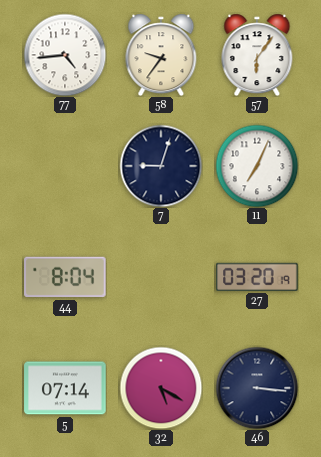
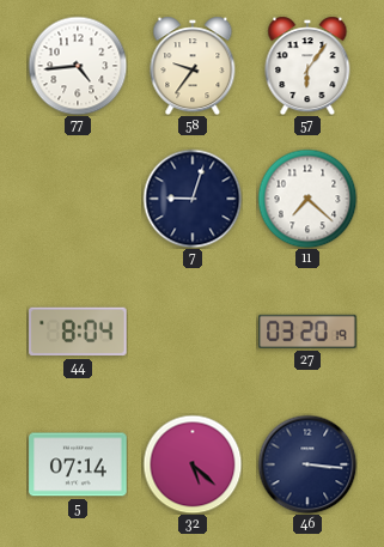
11: 7:04 -> 7:22
32: 5:20 -> 5:22
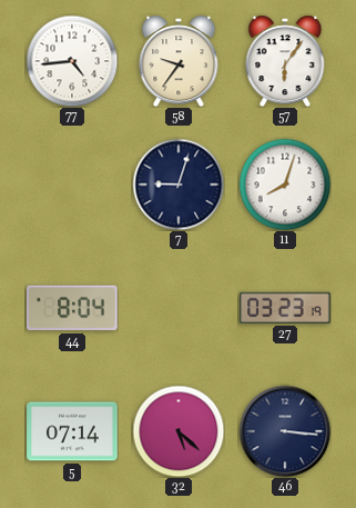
11: 7:22 -> 8:03
27: 03:20 -> 03:23
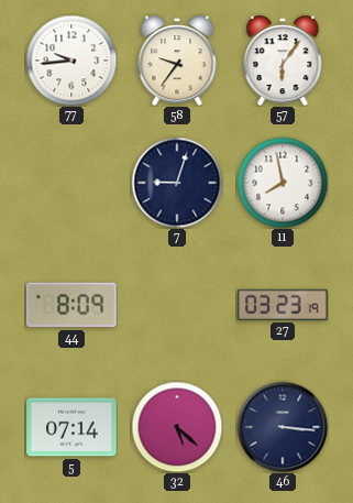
77: 4:44 -> 9:44
11: 8:03 -> 7:58
44: 8:04 -> 8:09
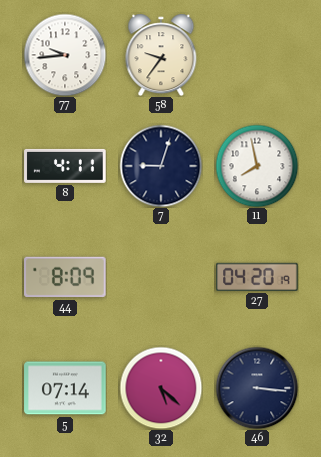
57: 6:06 -> none
8: none -> 4:11
27: 03:23 -> 04:20
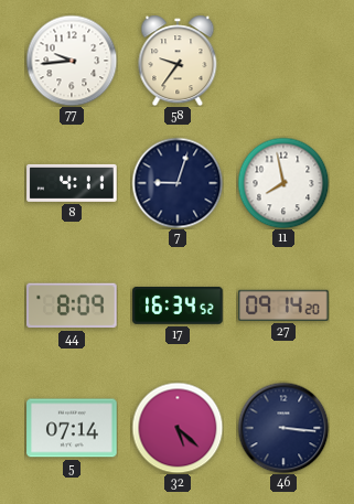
17: none -> 16:34
27: 04:20 -> 09:14
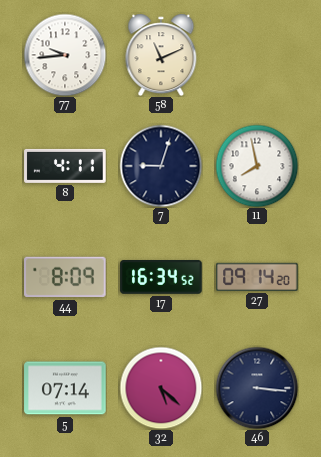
58: 9:36 -> 11:11
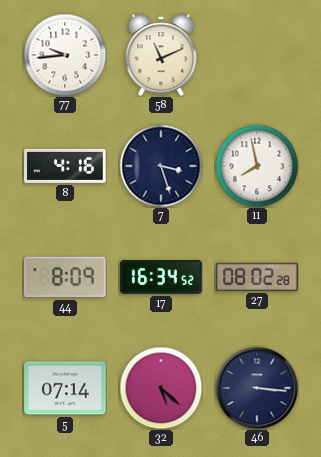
8: 4:11 -> 4:16
7: 9:03 -> 3:27
27: 09:14 -> 08:02
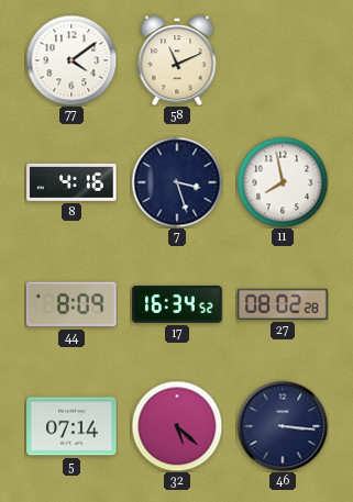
77: 9:44 -> 4:09
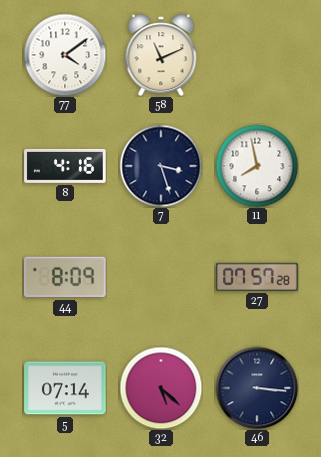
17: 16:34 -> none
27: 08:02 -> 07:57
